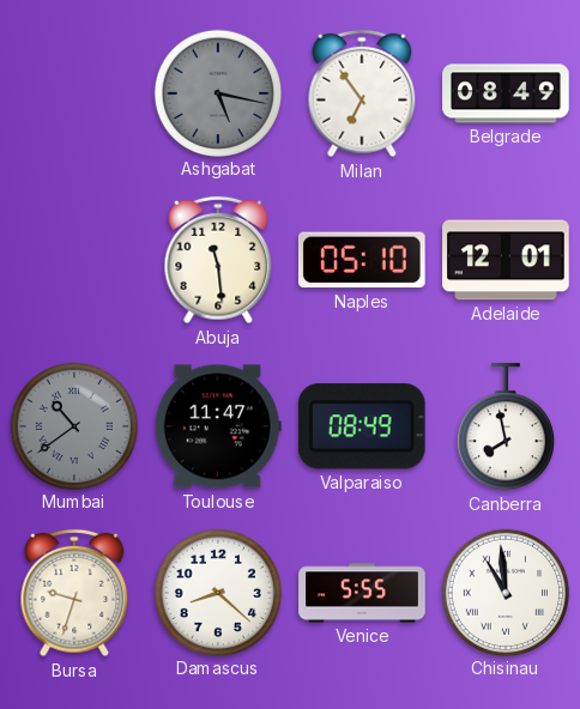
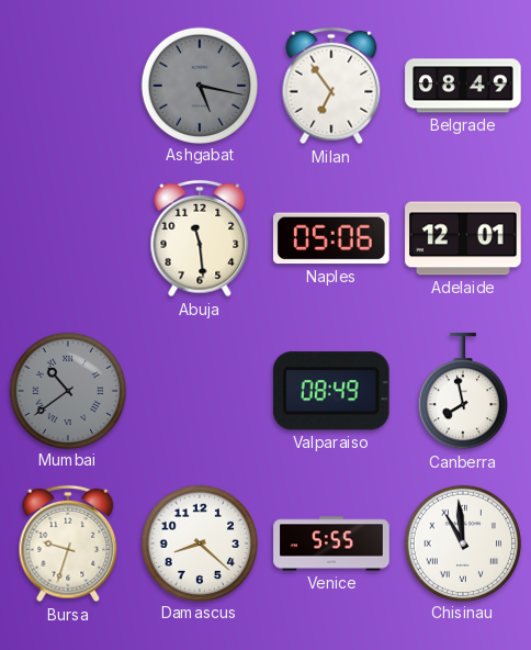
Naples: 05:10 -> 05:06
Toulouse: 11:47 -> none
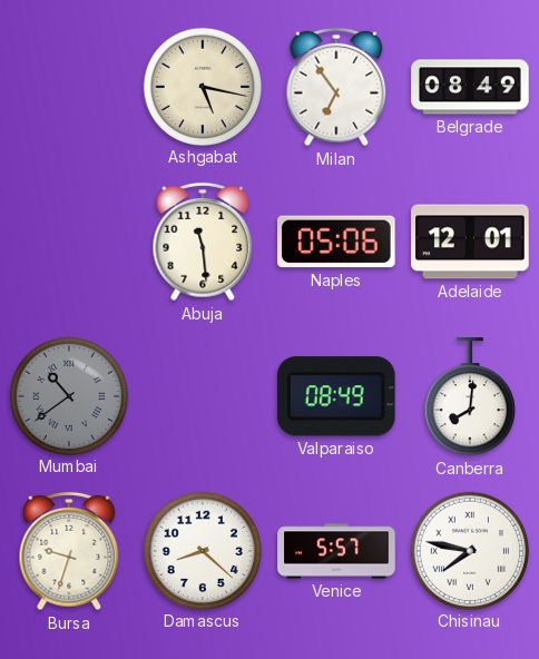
Ashgabat dial: grey -> cream
Canberra: 7:58 -> 8:01
Venice: 5:55 -> 5:57
Chisinau: 10:59 -> 7:47
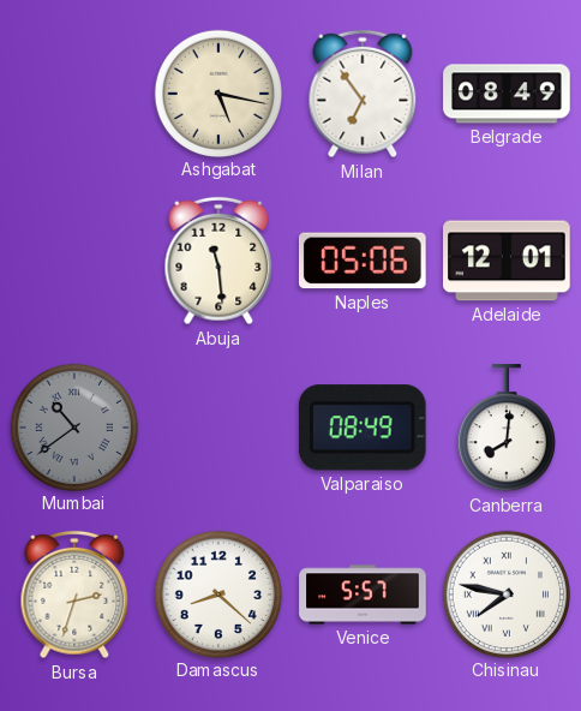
Bursa: 9:33 -> 2:33
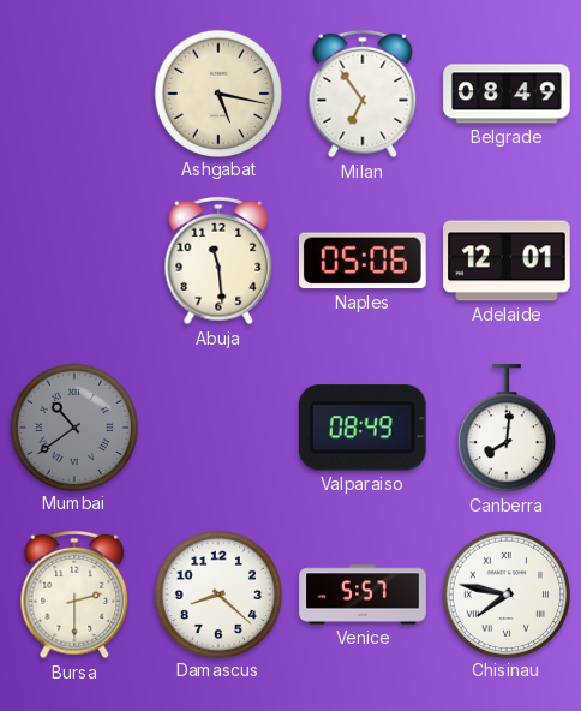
Bursa: 2:33 -> 2:30
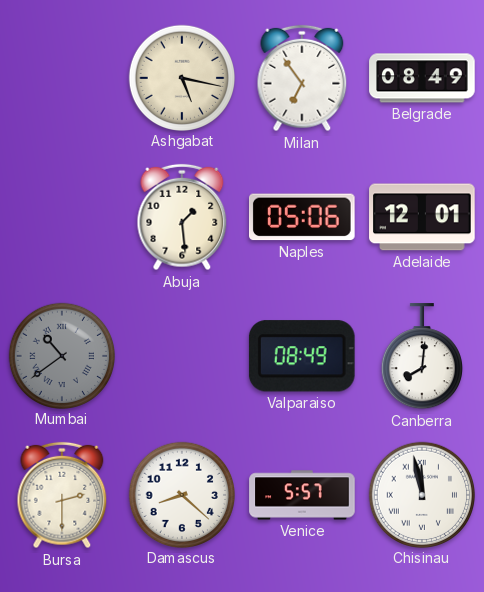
Abuja: 11:29 -> 1:29
Chisinau: 7:47 -> 11:58
